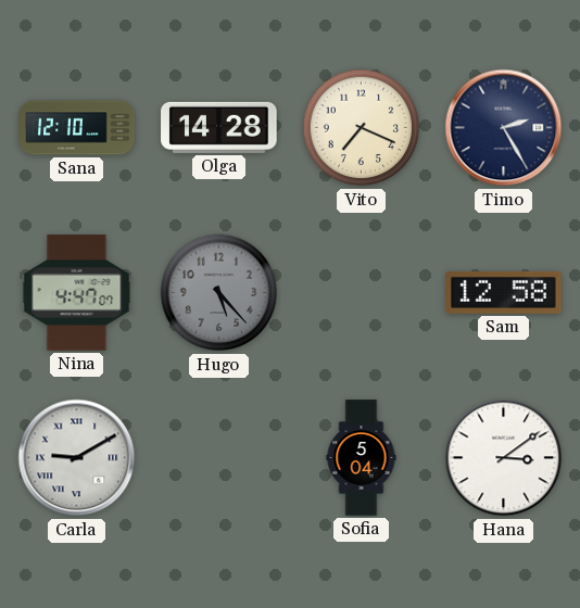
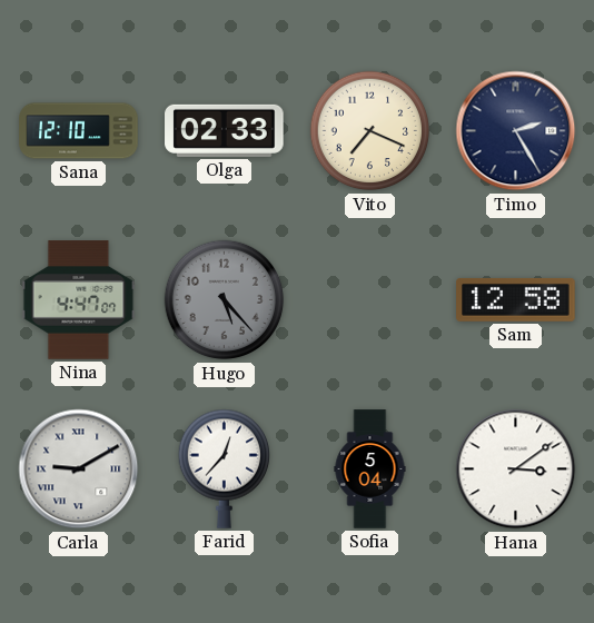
Olga: 14:28 -> 02:33
Farid: none -> 12:37
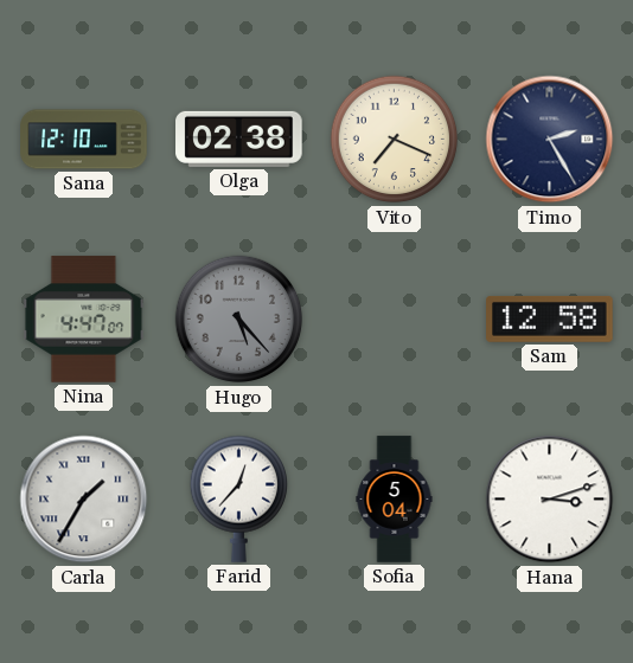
Olga: 02:33 -> 02:38
Carla: 9:10 -> 1:35
Hana: 3:09 -> 3:12
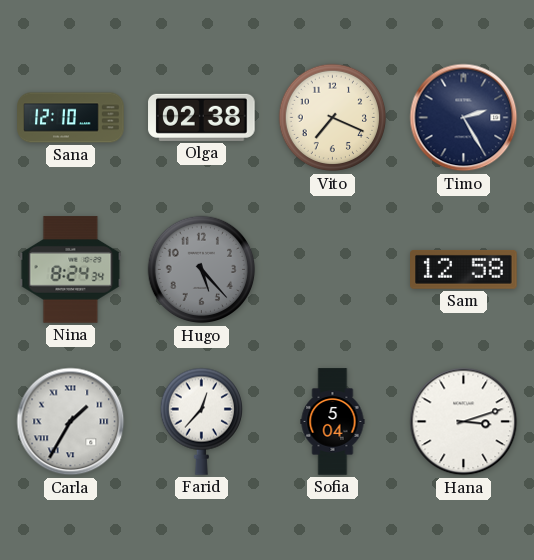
Nina: 4:47 -> 8:24
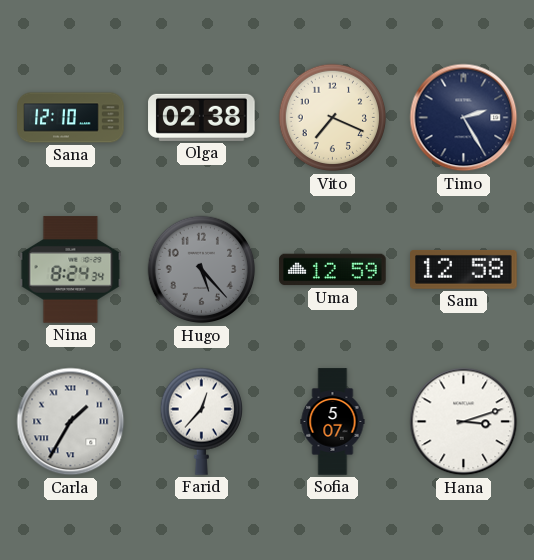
Uma: none -> 12:59
Sofia: 5:04 -> 5:07
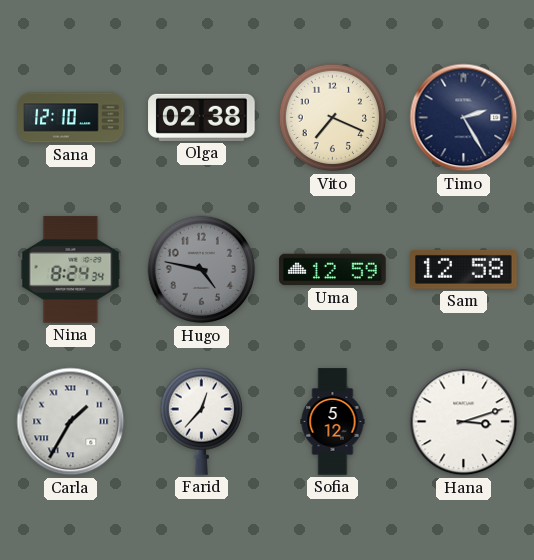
Hugo: 5:23 -> 4:47
Sofia: 5:07 -> 5:12
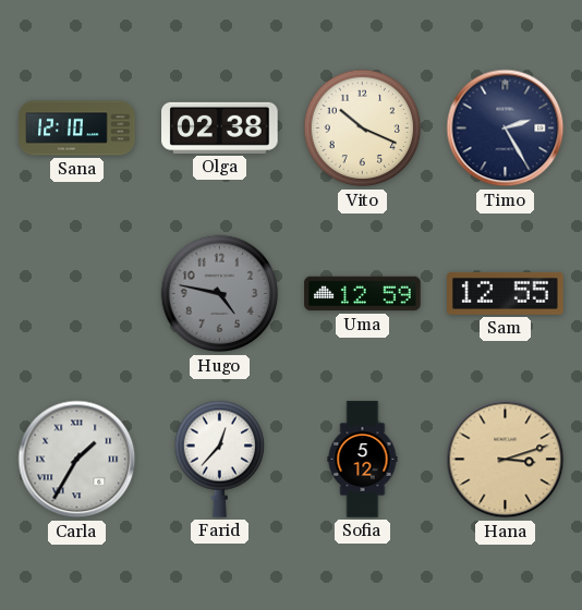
Vito: 7:19 -> 10:19
Nina: 8:24 -> none
Sam: 12:58 -> 12:55
Hana dial: white -> champagne
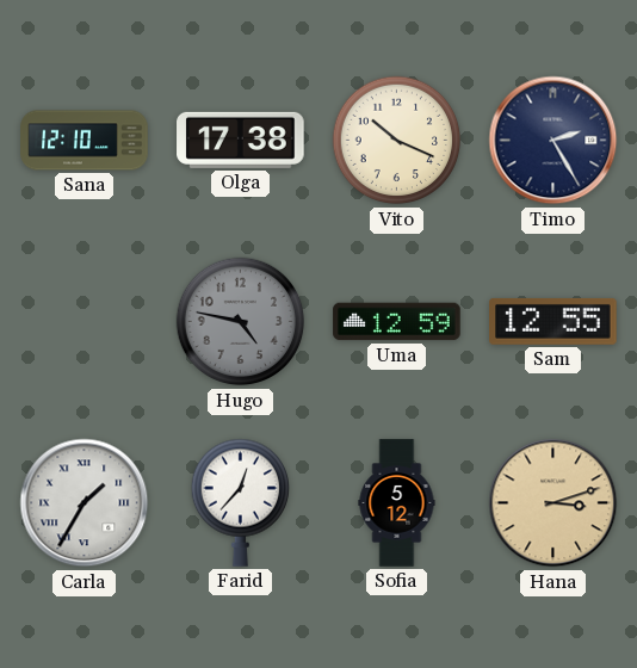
Olga: 02:38 -> 17:38
